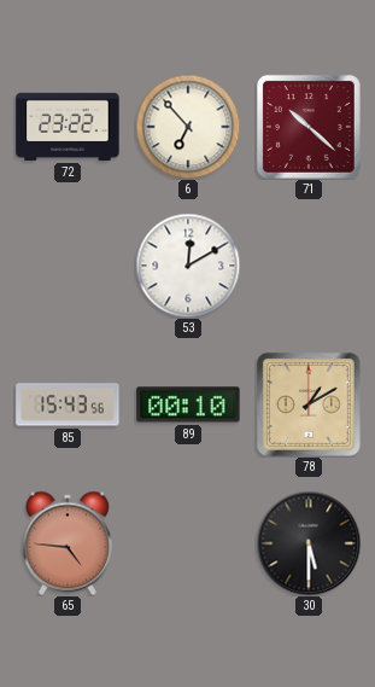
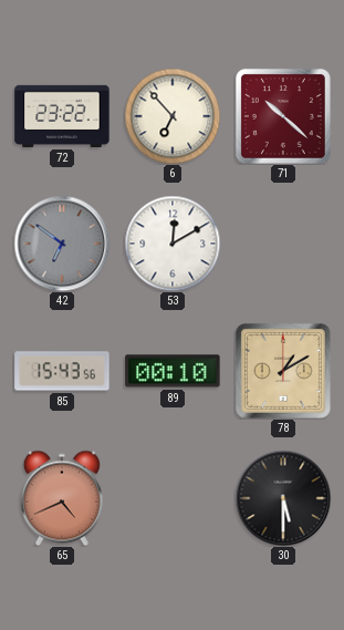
42: none -> 6:51
65: 4:46 -> 4:41
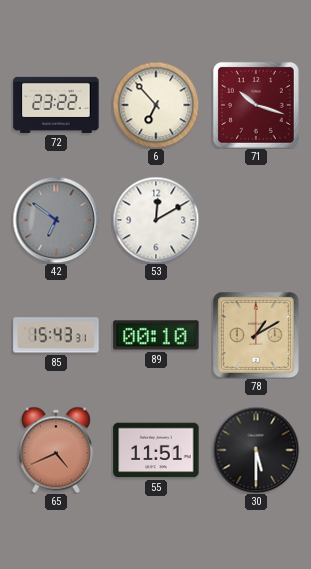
71: 10:22 -> 10:18
85: 15:43:56 -> 15:43:31
55: none -> 11:51
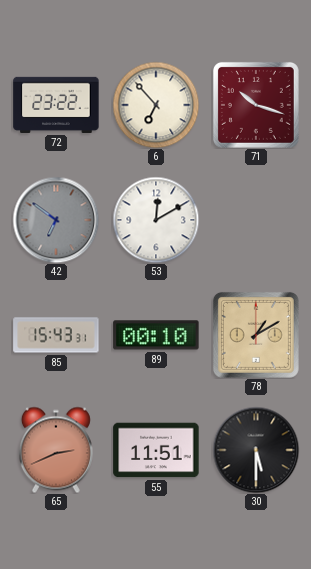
65: 4:41 -> 2:41
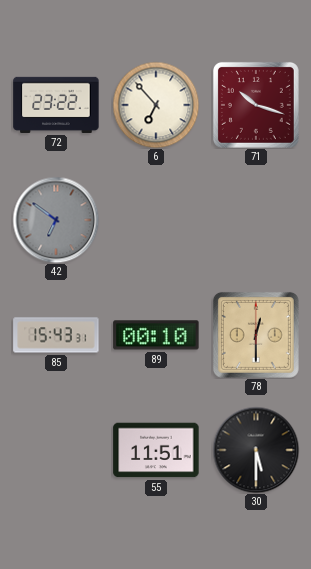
53: 12:10 -> none
78: 1:10 -> 12:30
65: 2:41 -> none
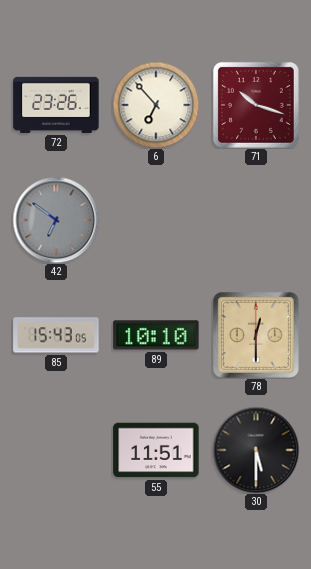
72: 23:22 -> 23:26
85: 15:43:31 -> 15:43:05
89: 00:10 -> 10:10
